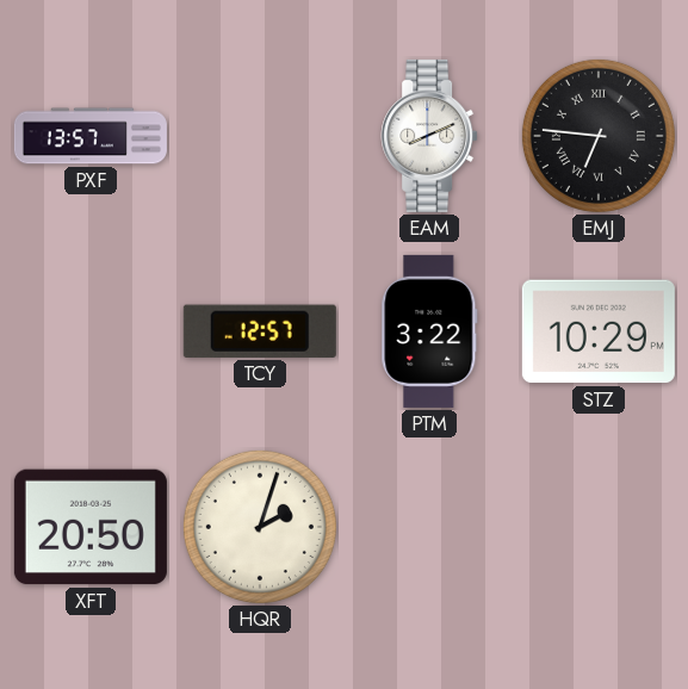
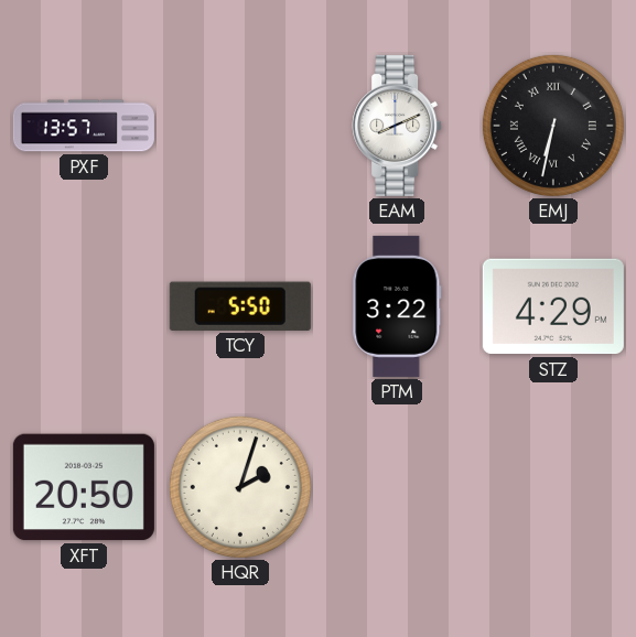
EMJ: 6:46 -> 6:32
TCY: 12:57 -> 5:50
STZ: 10:29 -> 4:29
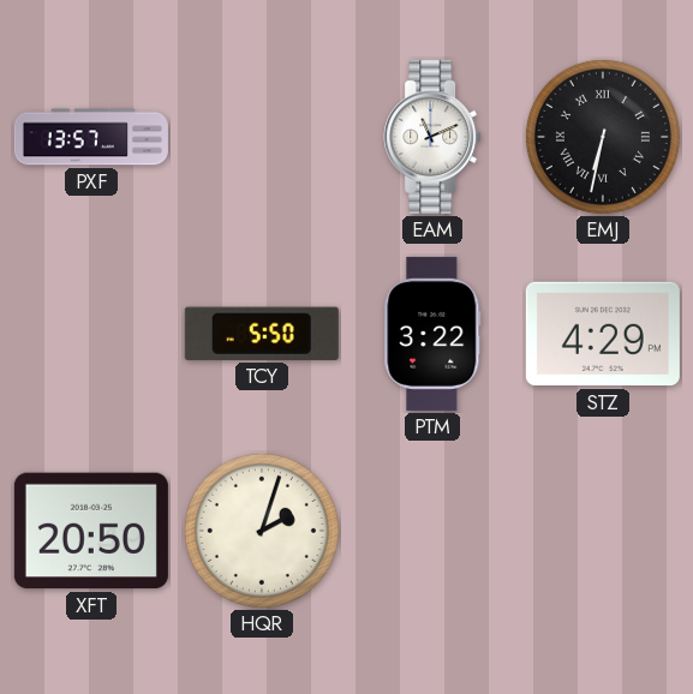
EAM: 8:11 -> 11:11
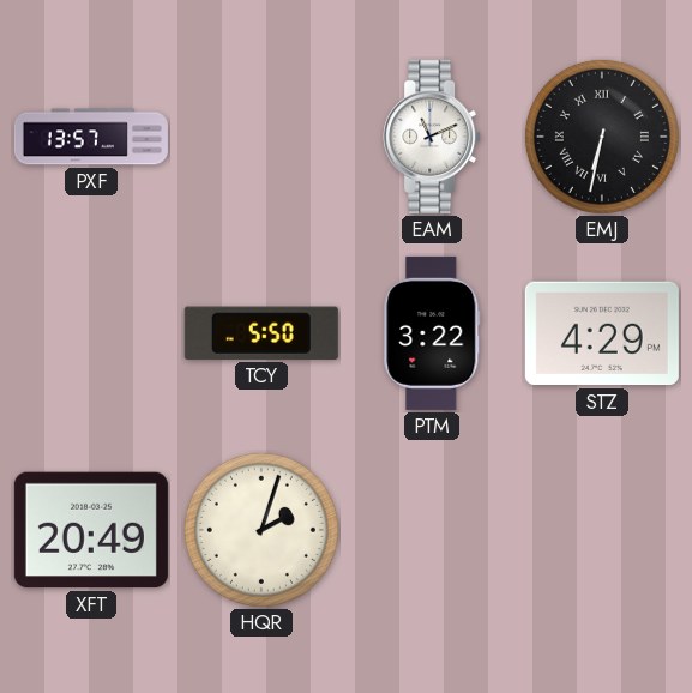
XFT: 20:50 -> 20:49
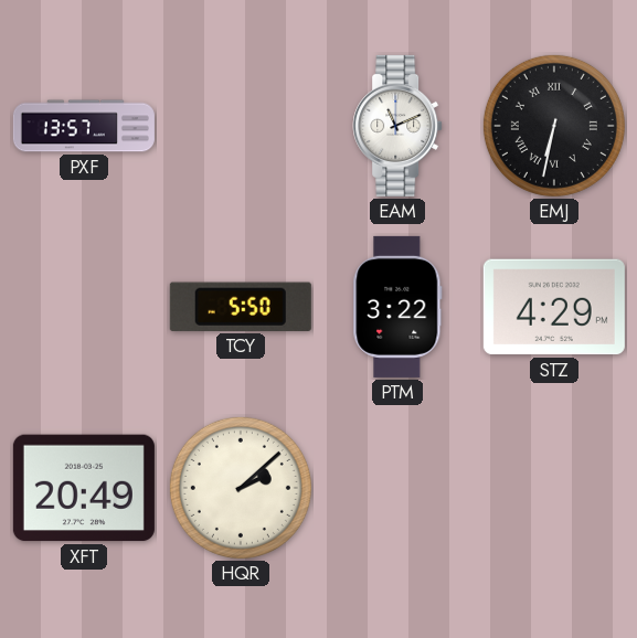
HQR: 2:03 -> 2:08
